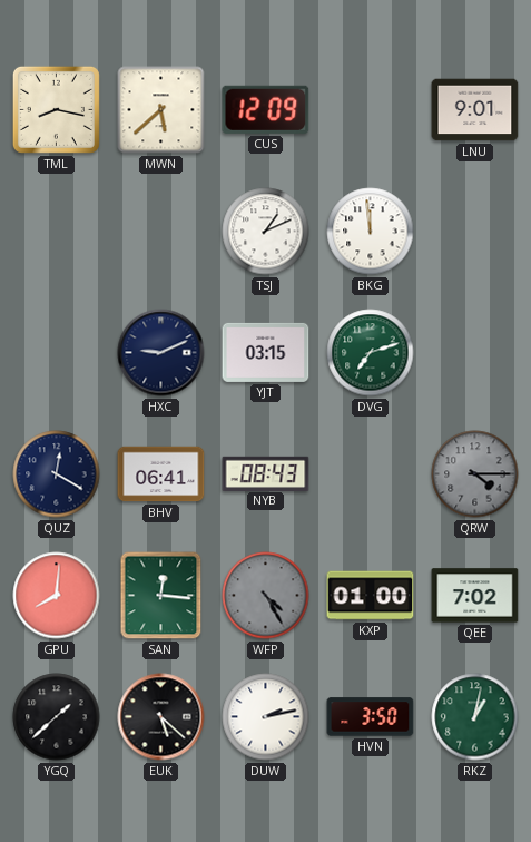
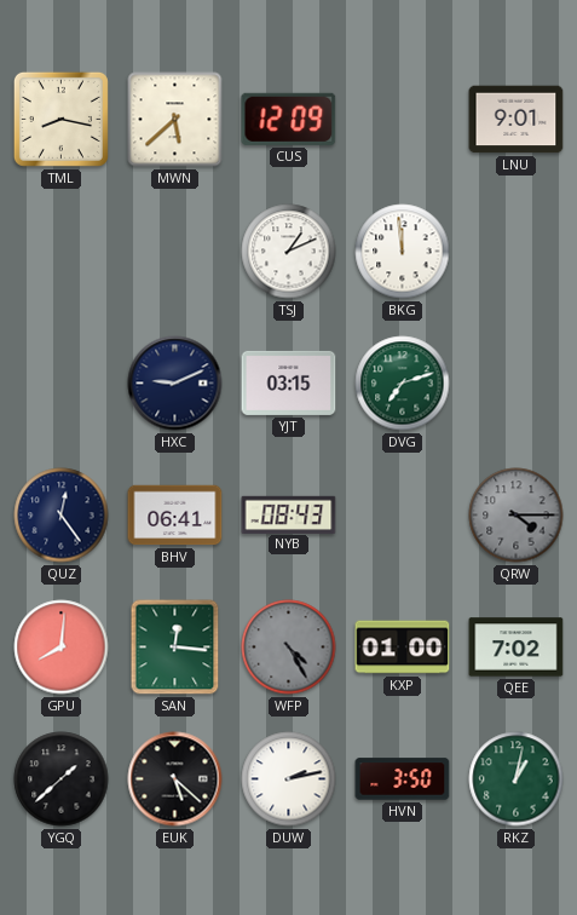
QUZ: 12:20 -> 12:24
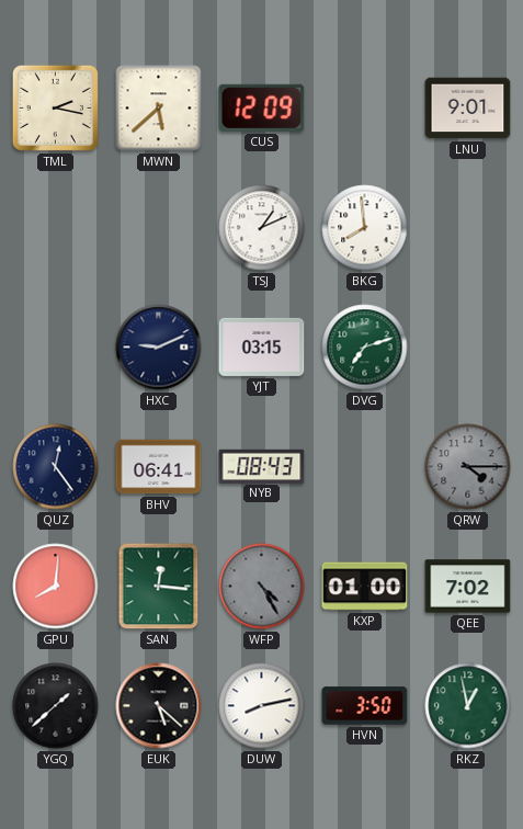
TML: 8:17 -> 2:17
BKG: 11:59 -> 7:59
DUW: 2:13 -> 8:13
RKZ: 1:02 -> 12:58
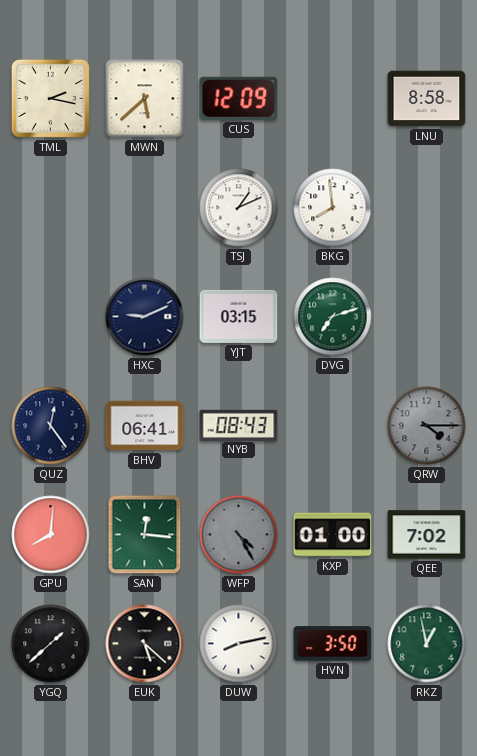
LNU: 9:01 -> 8:58
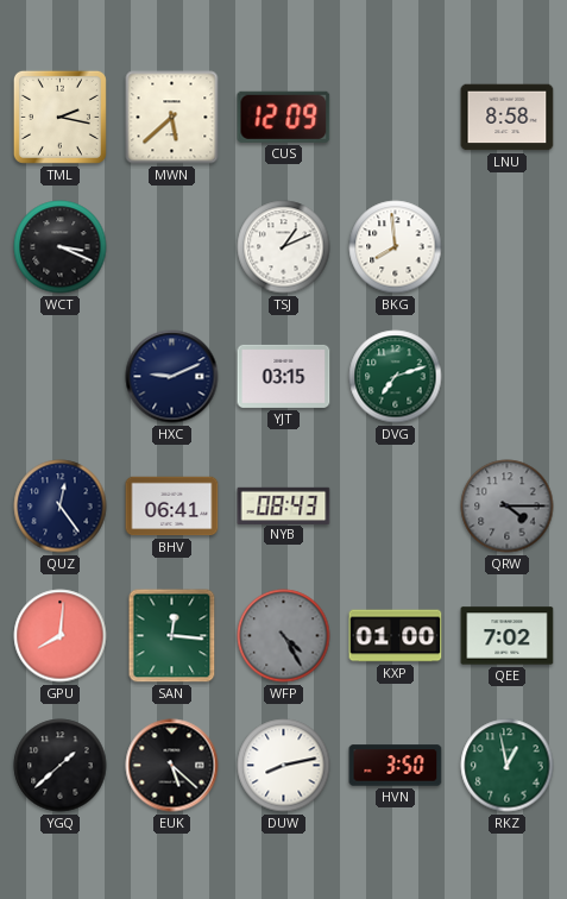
WCT: none -> 3:19
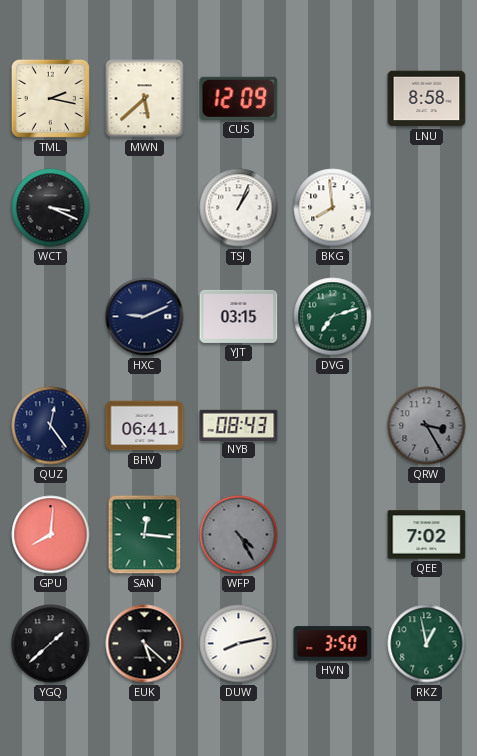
TSJ: 1:11 -> 1:04
QRW: 4:15 -> 3:25
KXP: 01:00 -> none
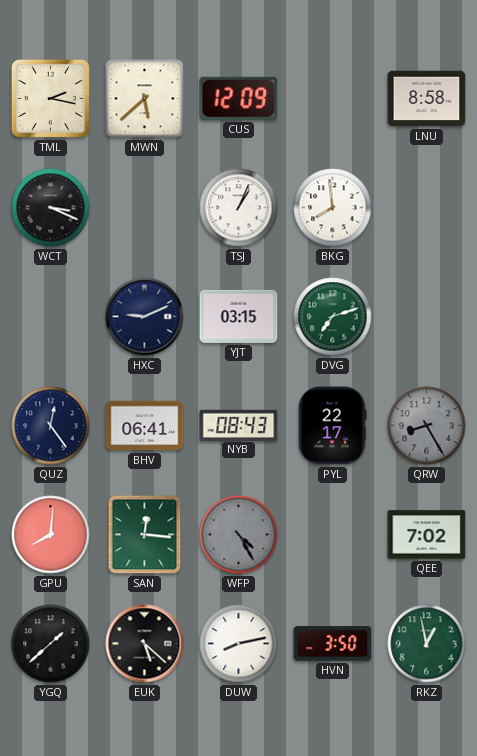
PYL: none -> 22:17
QRW: 3:25 -> 8:25
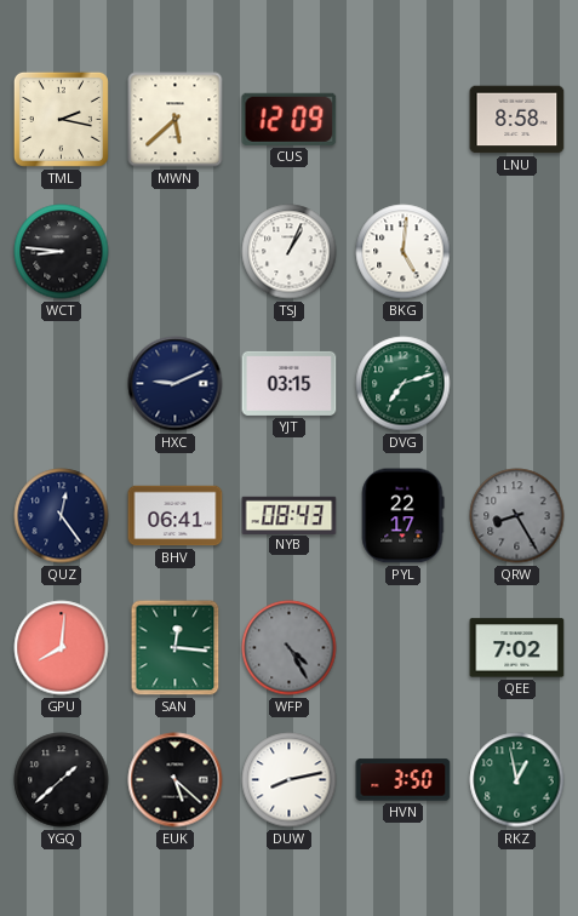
WCT: 3:19 -> 8:46
BKG: 7:59 -> 5:01
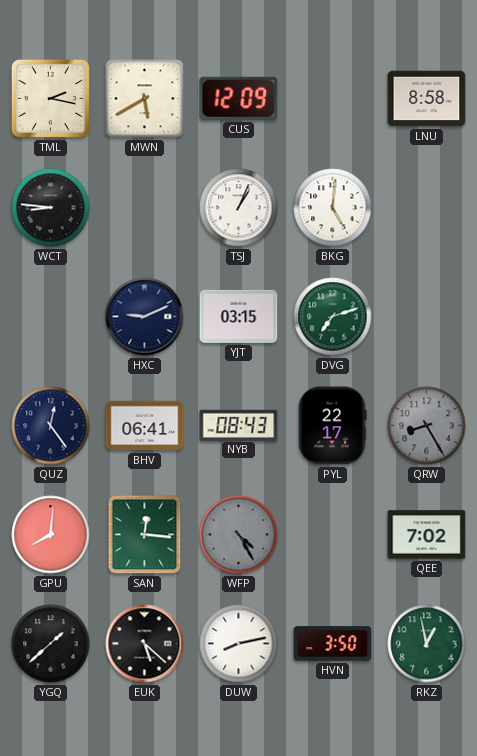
MWN: 5:38 -> 5:40
